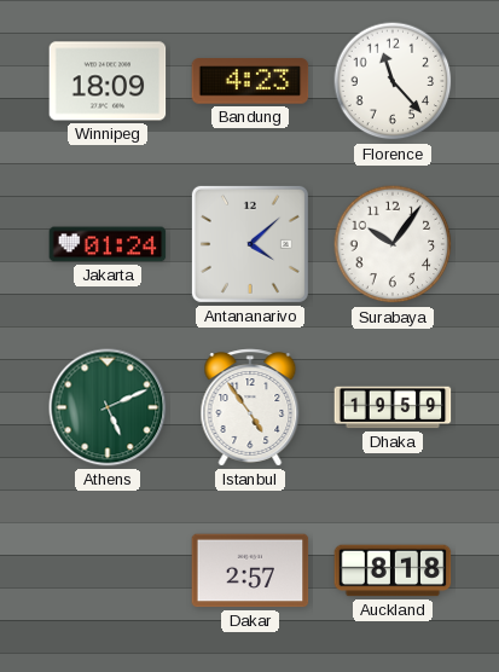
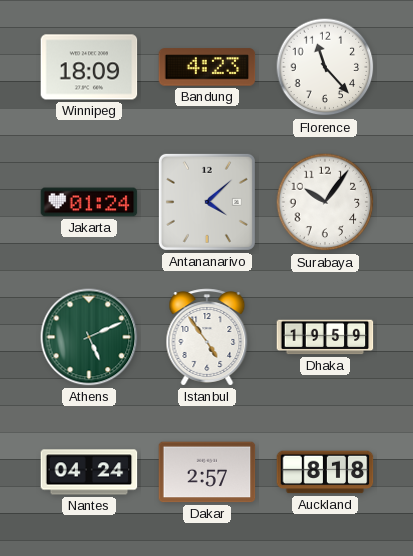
Nantes: none -> 04:24
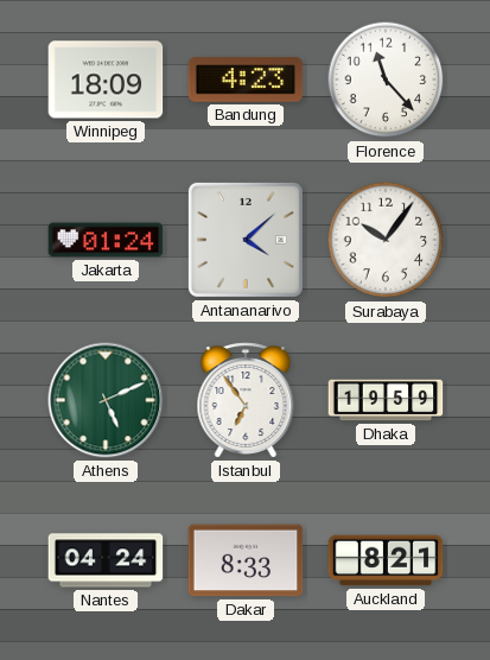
Istanbul: 4:54 -> 6:54
Dakar: 2:57 -> 8:33
Auckland: 8:18 -> 8:21
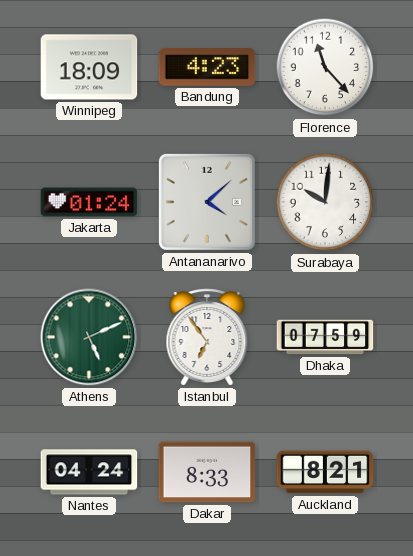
Surabaya: 10:06 -> 10:01
Dhaka: 19:59 -> 07:59
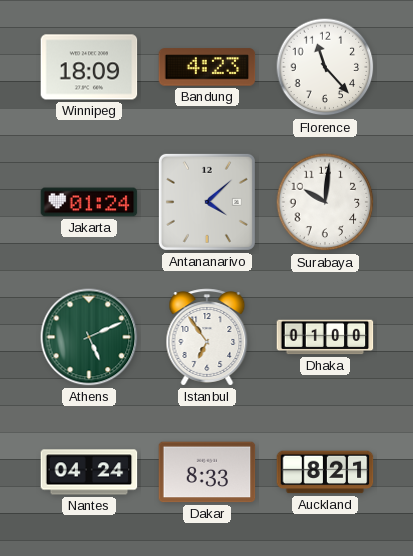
Dhaka: 07:59 -> 01:00
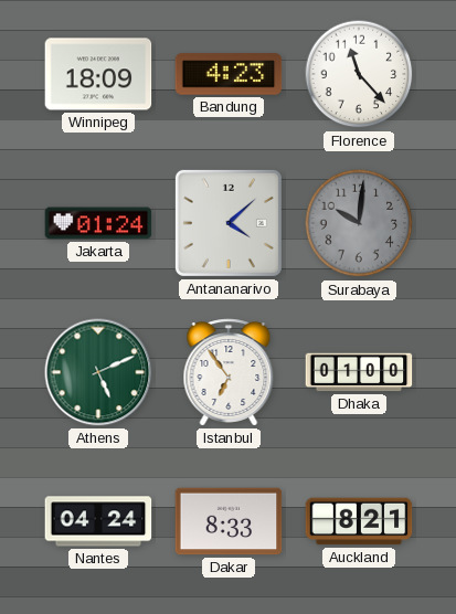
Surabaya dial: white -> grey
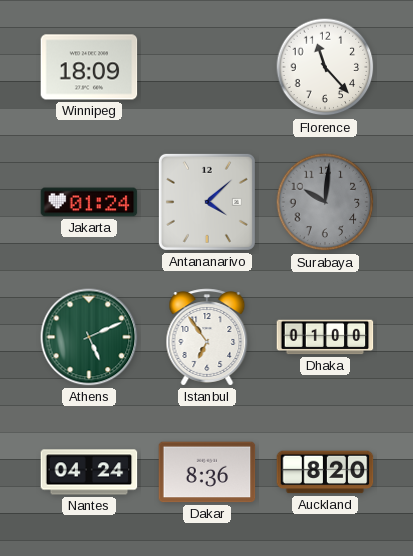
Bandung: 4:23 -> none
Dakar: 8:33 -> 8:36
Auckland: 8:21 -> 8:20
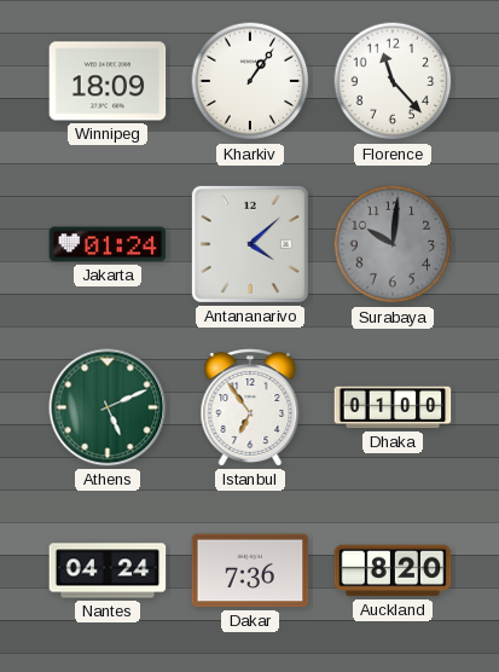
Kharkiv: none -> 1:06
Dakar: 8:36 -> 7:36
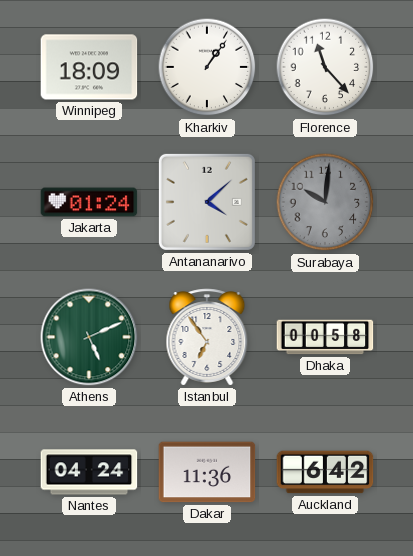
Dhaka: 01:00 -> 00:58
Dakar: 7:36 -> 11:36
Auckland: 8:20 -> 6:42
